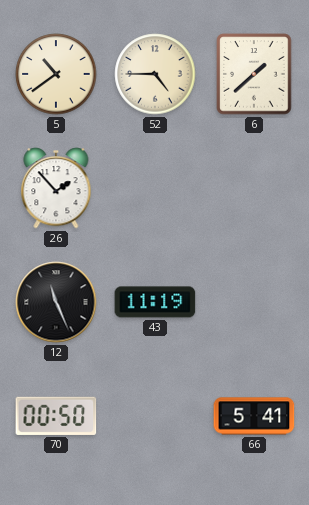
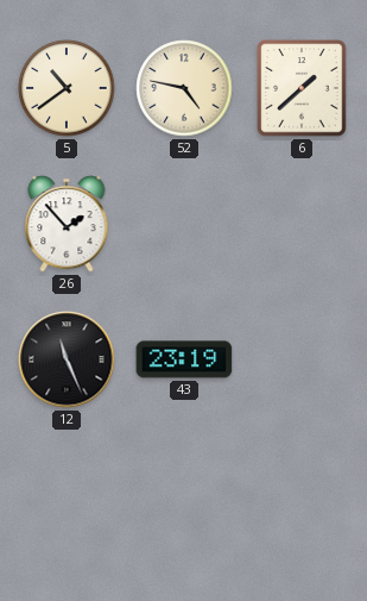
52: 4:45 -> 4:47
43: 11:19 -> 23:19
70: 00:50 -> none
66: 5:41 -> none
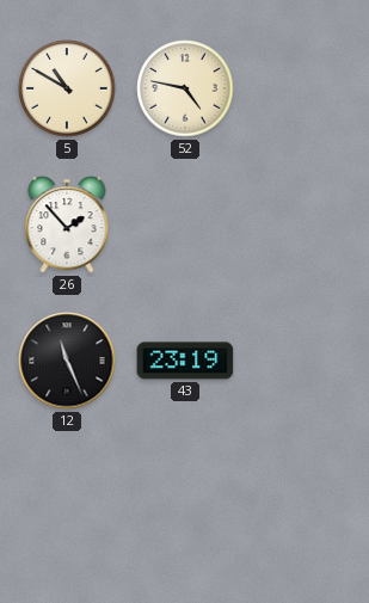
5: 10:39 -> 10:50
6: 1:38 -> none
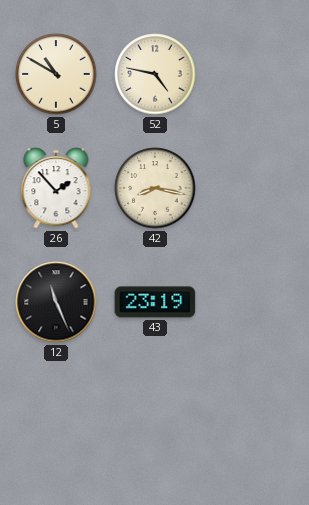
42: none -> 8:17
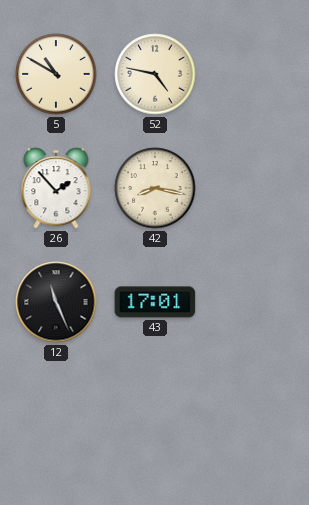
43: 23:19 -> 17:01
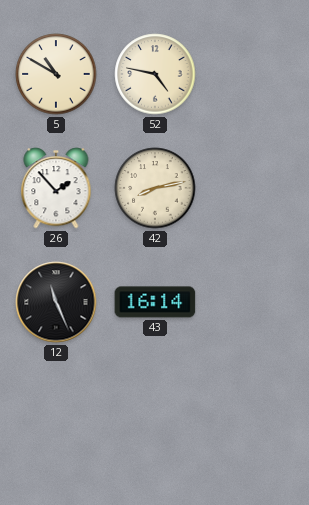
42: 8:17 -> 8:13
43: 17:01 -> 16:14
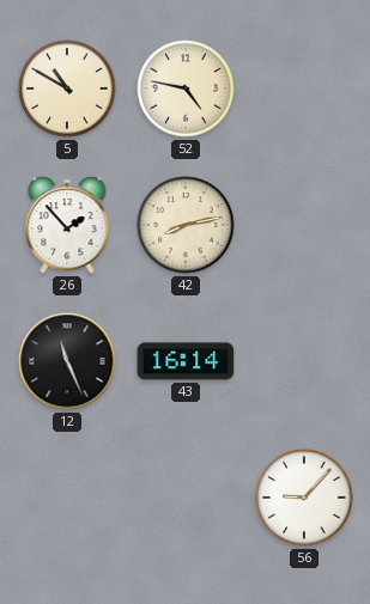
56: none -> 9:07
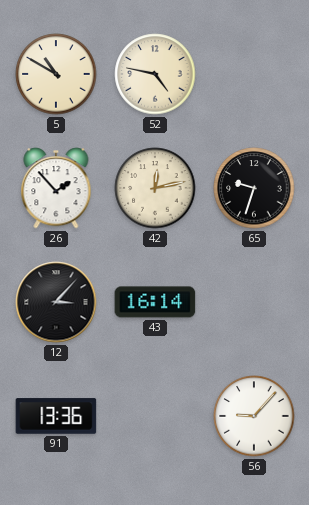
42: 8:13 -> 12:13
65: none -> 9:33
12: 11:26 -> 3:07
91: none -> 13:36
